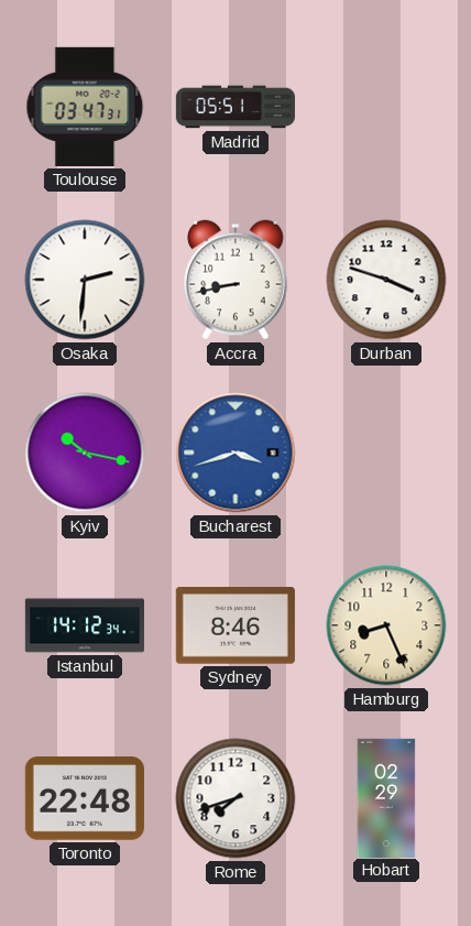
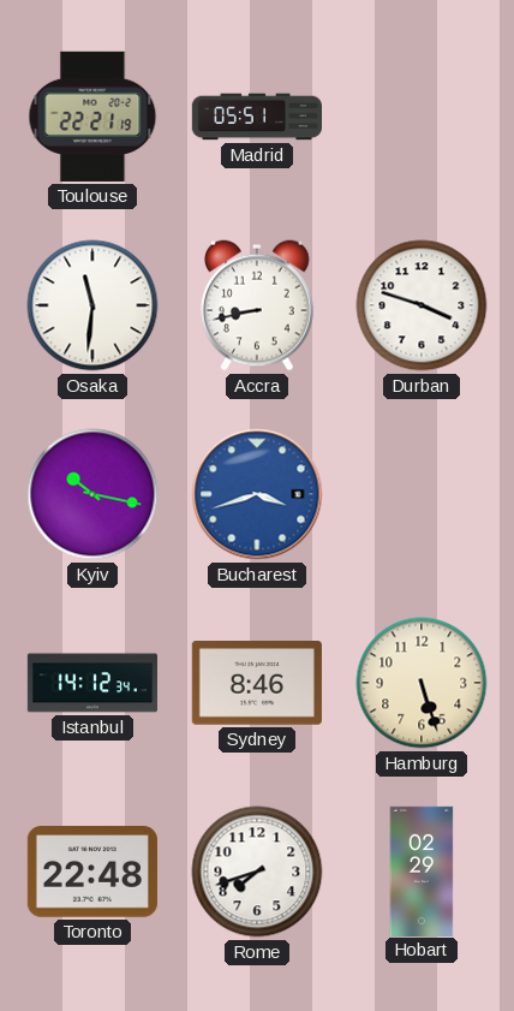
Toulouse: 03:47 -> 22:21
Osaka: 2:31 -> 11:31
Hamburg: 8:26 -> 5:27
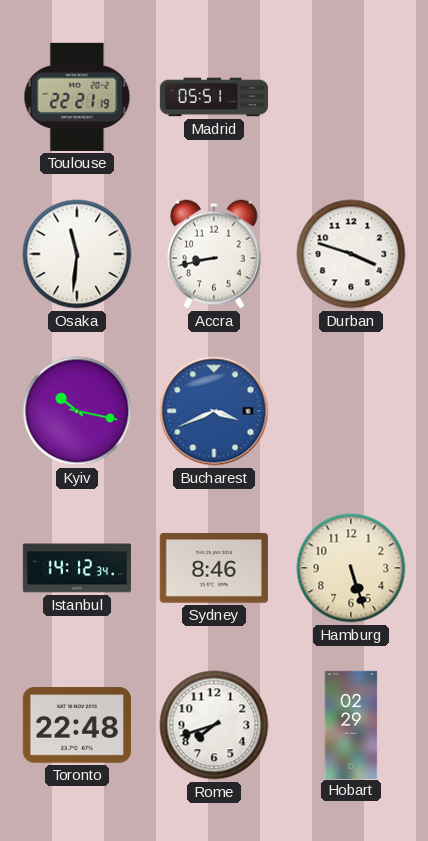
Bucharest: 3:42 -> 3:41
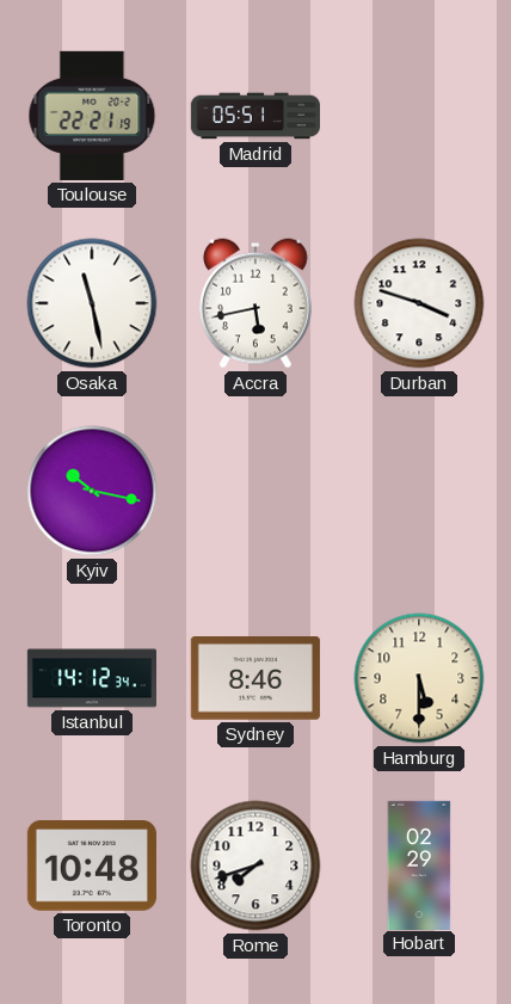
Osaka: 11:31 -> 11:28
Accra: 8:43 -> 5:43
Bucharest: 3:41 -> none
Hamburg: 5:27 -> 5:30
Toronto: 22:48 -> 10:48
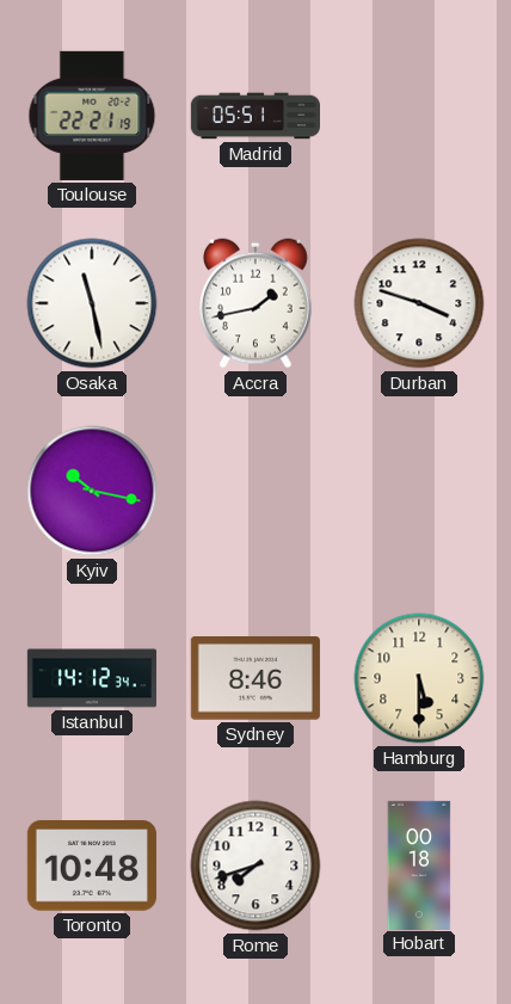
Accra: 5:43 -> 1:43
Hobart: 02:29 -> 00:18
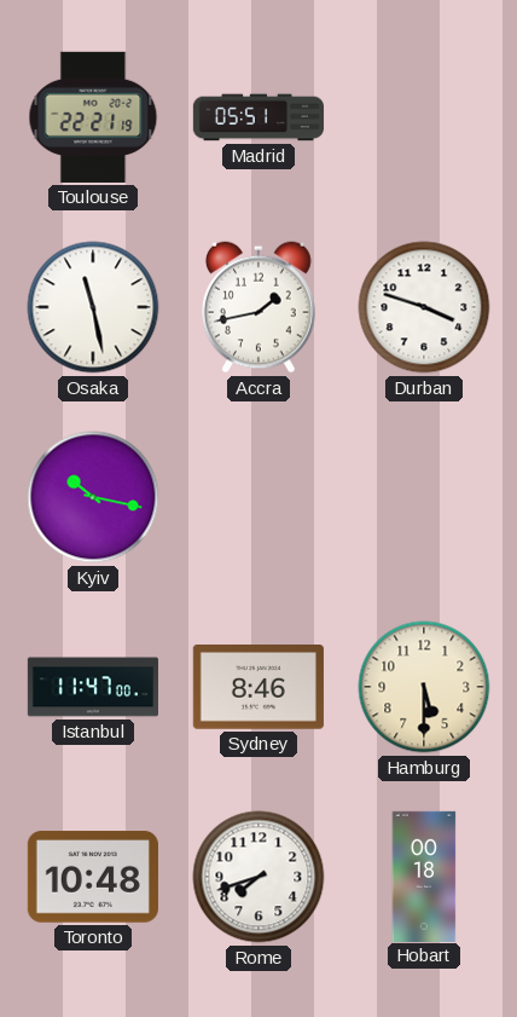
Istanbul: 14:12 -> 11:47
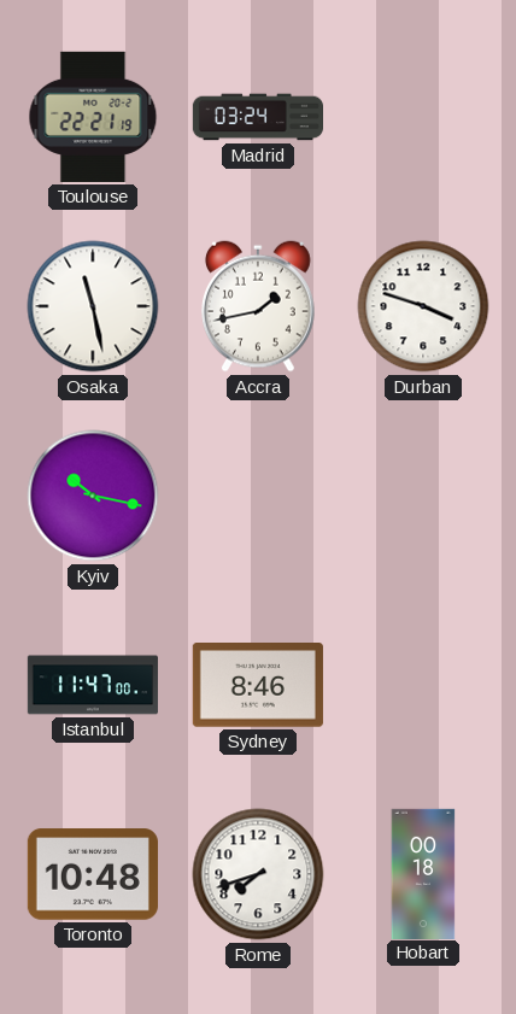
Madrid: 05:51 -> 03:24
Hamburg: 5:30 -> none
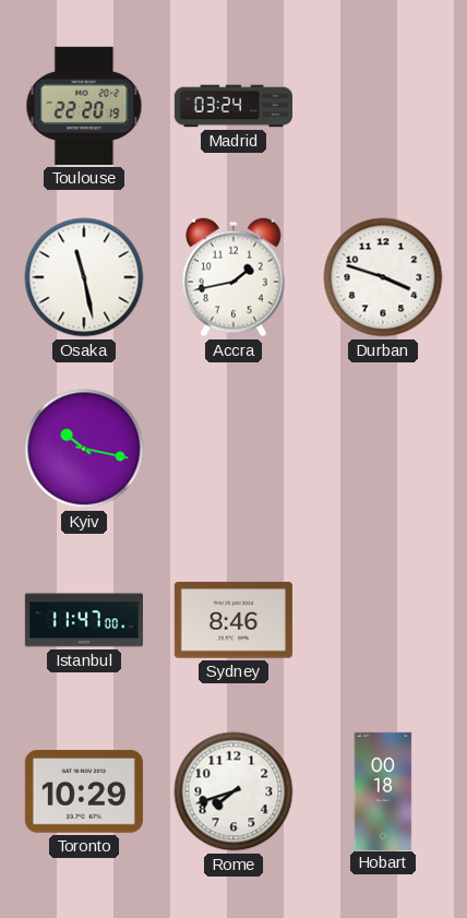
Toulouse: 22:21 -> 22:20
Toronto: 10:48 -> 10:29
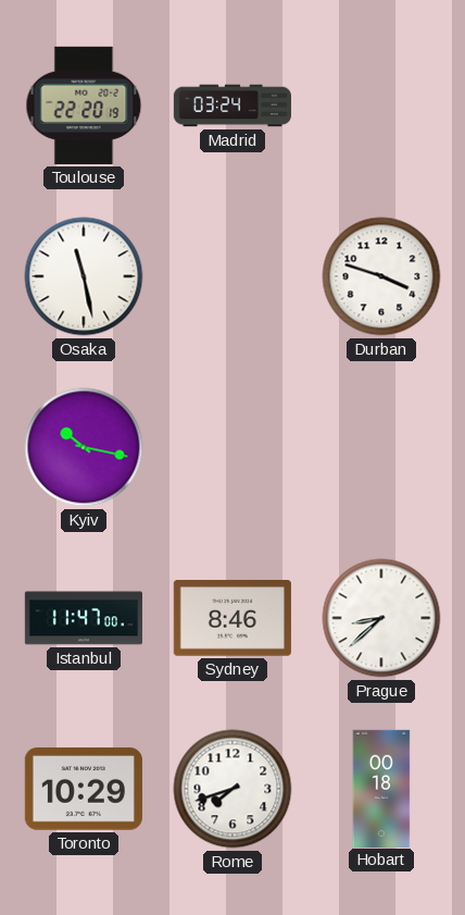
Accra: 1:43 -> none
Prague: none -> 8:38
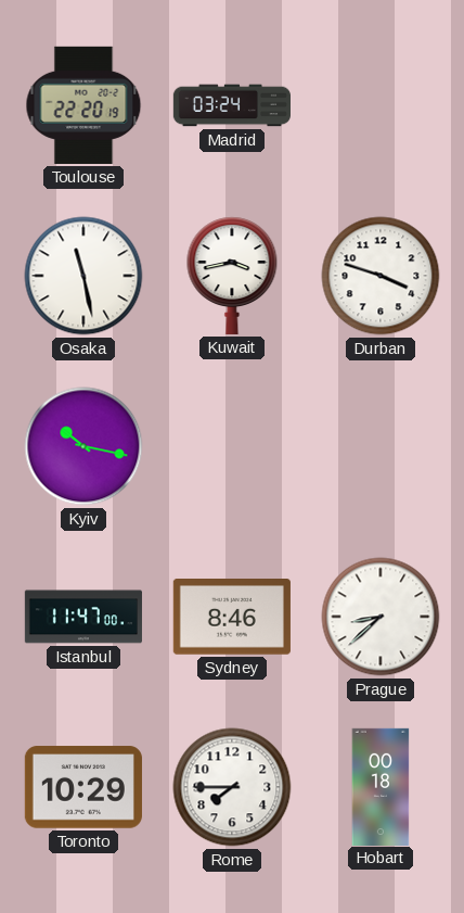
Kuwait: none -> 3:43
Rome: 7:42 -> 7:45
